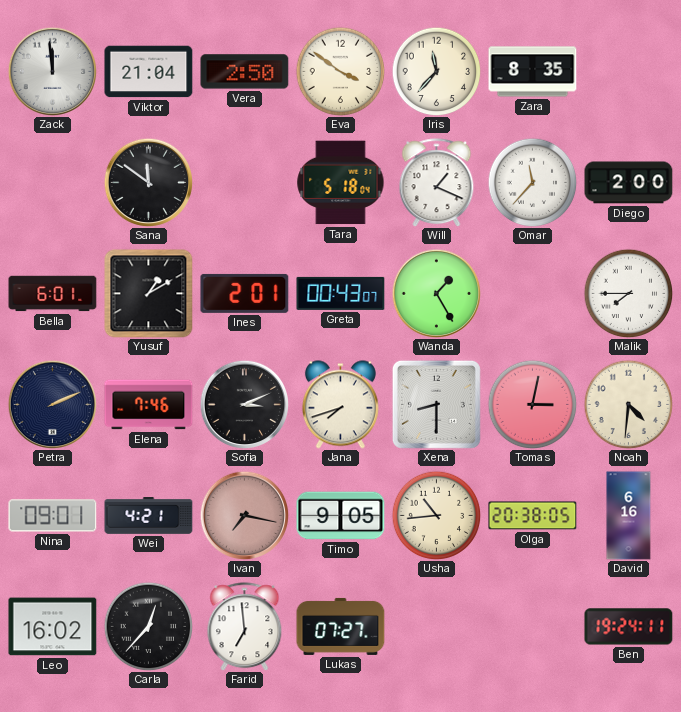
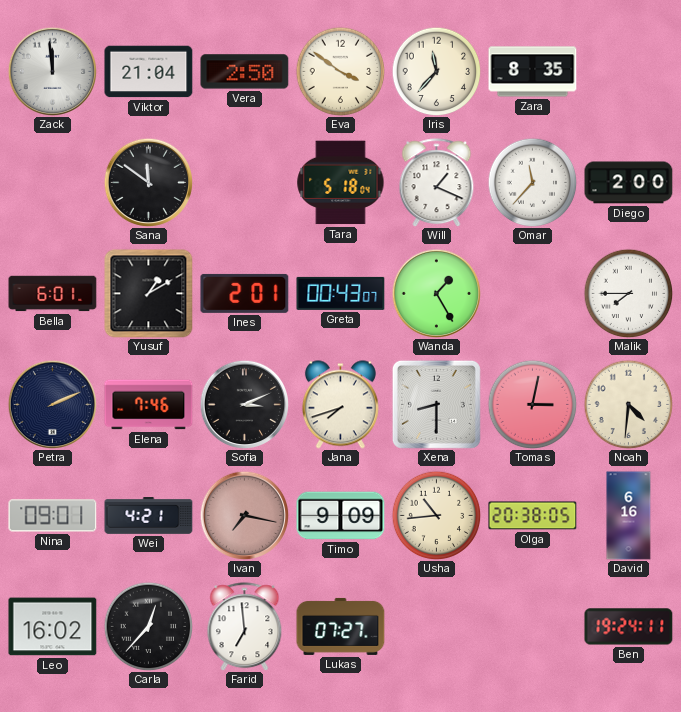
Timo: 9:05 -> 9:09
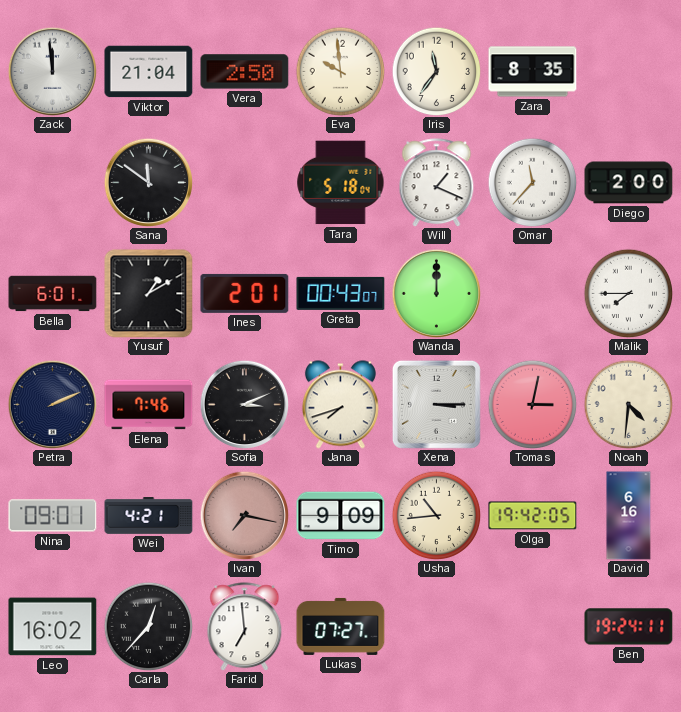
Eva: 3:51 -> 9:59
Iris: 11:37 -> 11:36
Wanda: 1:25 -> 12:00
Xena: 8:30 -> 3:15
Olga: 20:38 -> 19:42
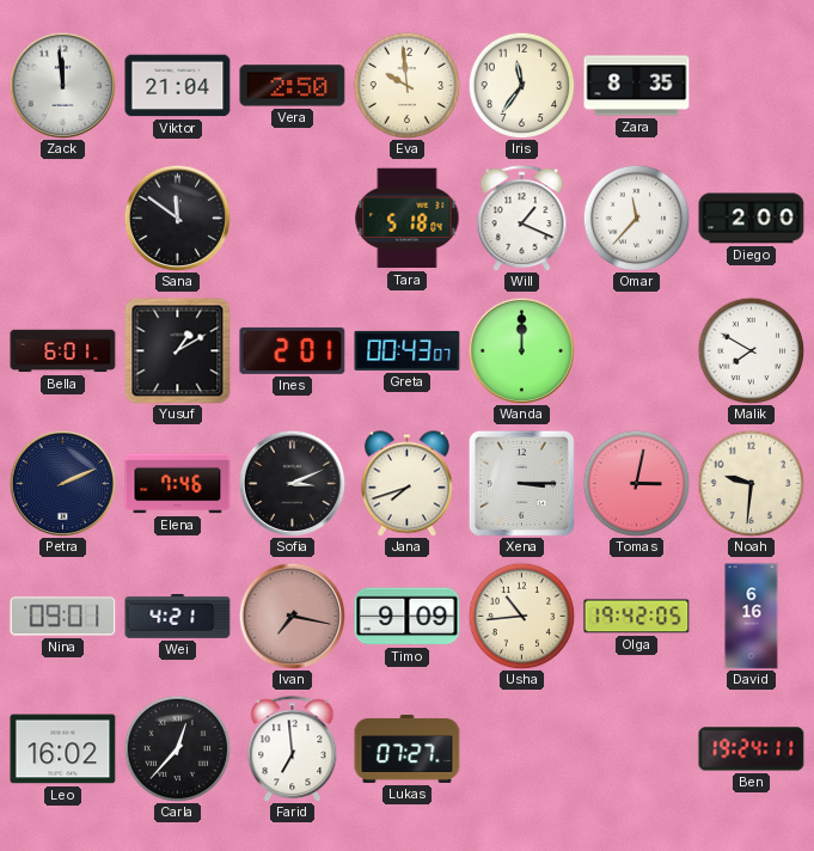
Malik: 7:45 -> 7:50
Noah: 4:31 -> 9:31
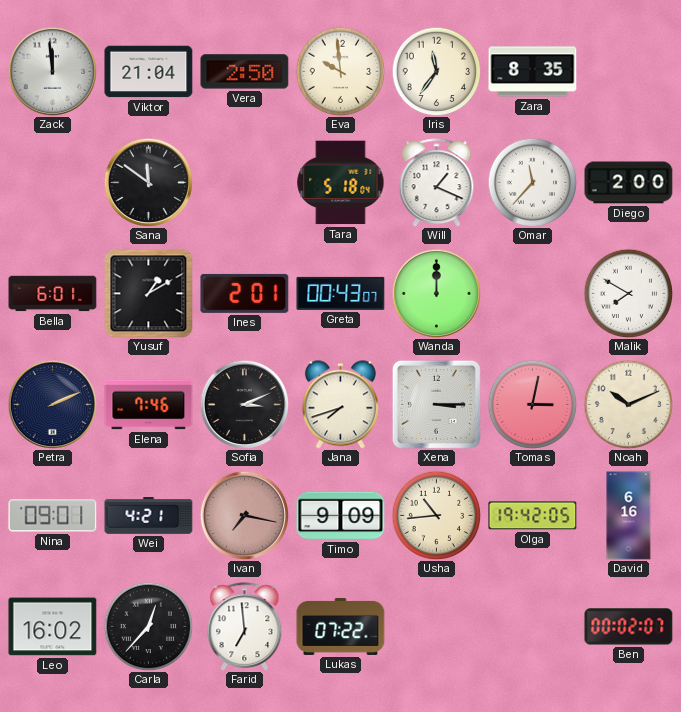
Noah: 9:31 -> 10:11
Lukas: 07:27 -> 07:22
Ben: 19:24 -> 00:02
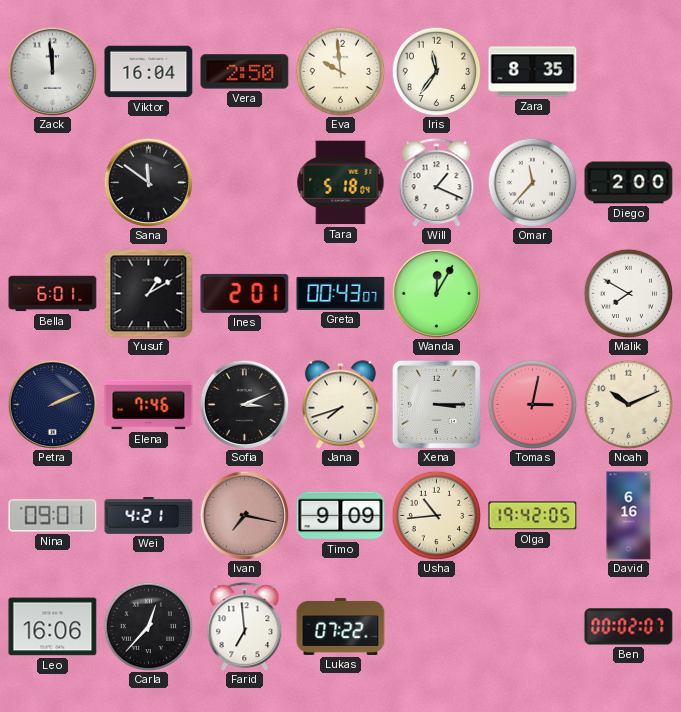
Viktor: 21:04 -> 16:04
Wanda: 12:00 -> 12:05
Leo: 16:02 -> 16:06
